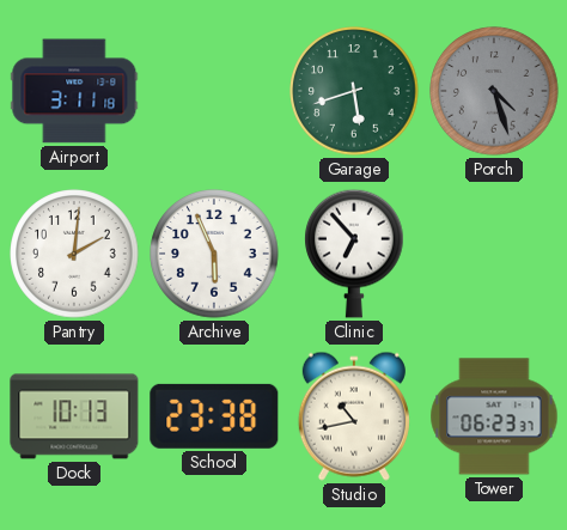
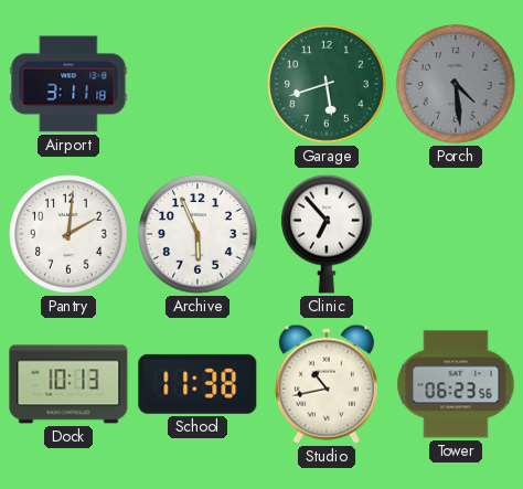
Porch: 4:27 -> 4:29
School: 23:38 -> 11:38
Tower: 06:23:37 -> 06:23:56
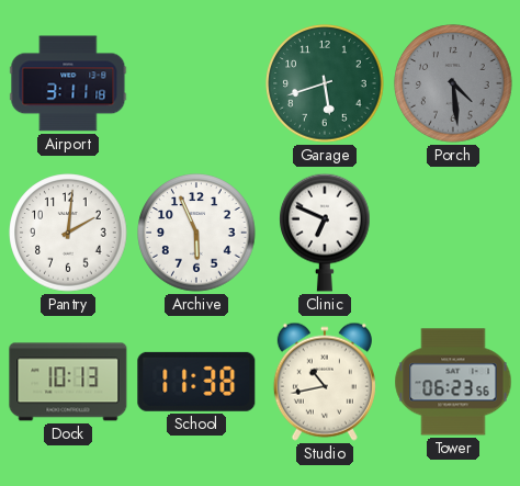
Clinic: 6:53 -> 6:49
